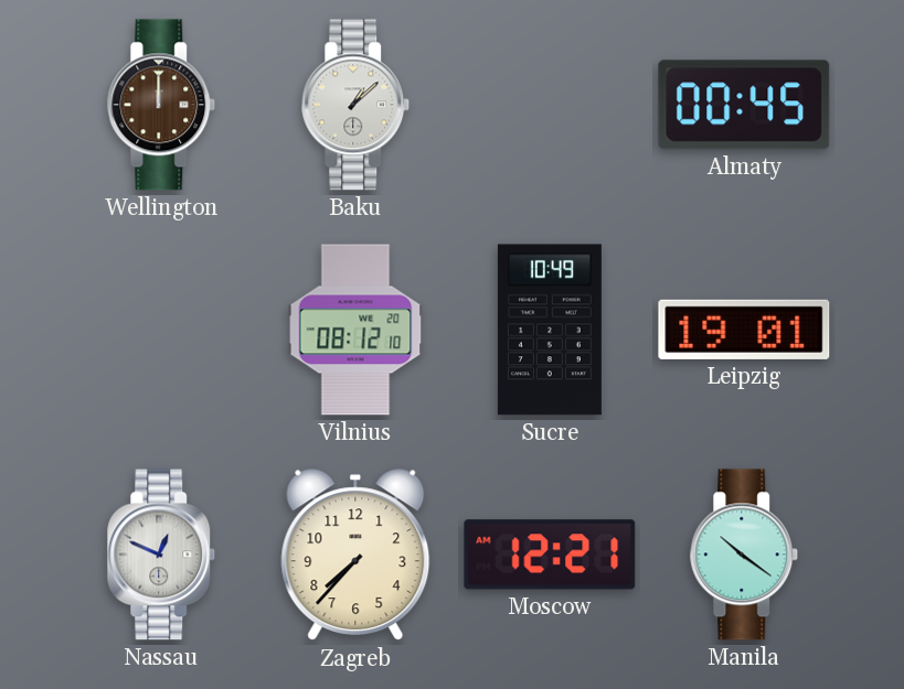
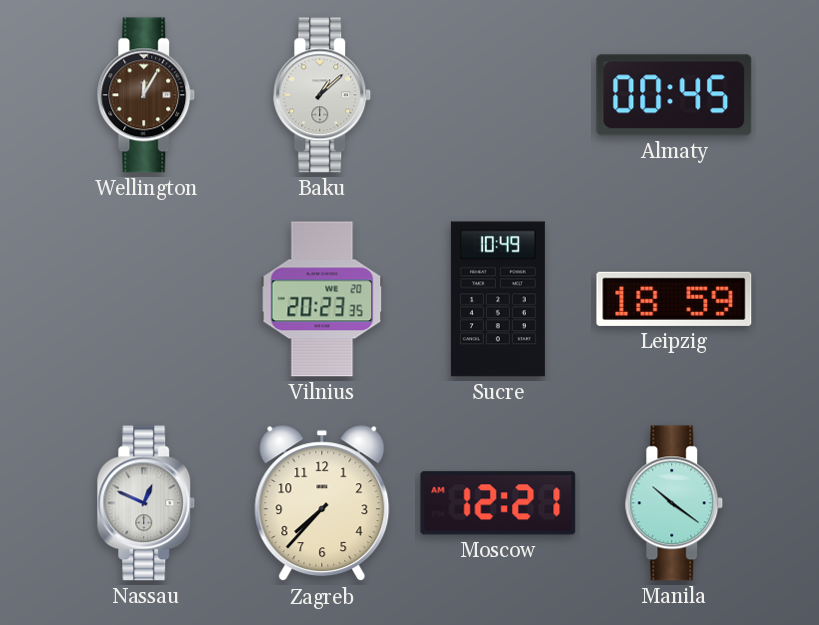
Wellington: 12:00 -> 12:05
Vilnius: 08:12 -> 20:23
Leipzig: 19:01 -> 18:59
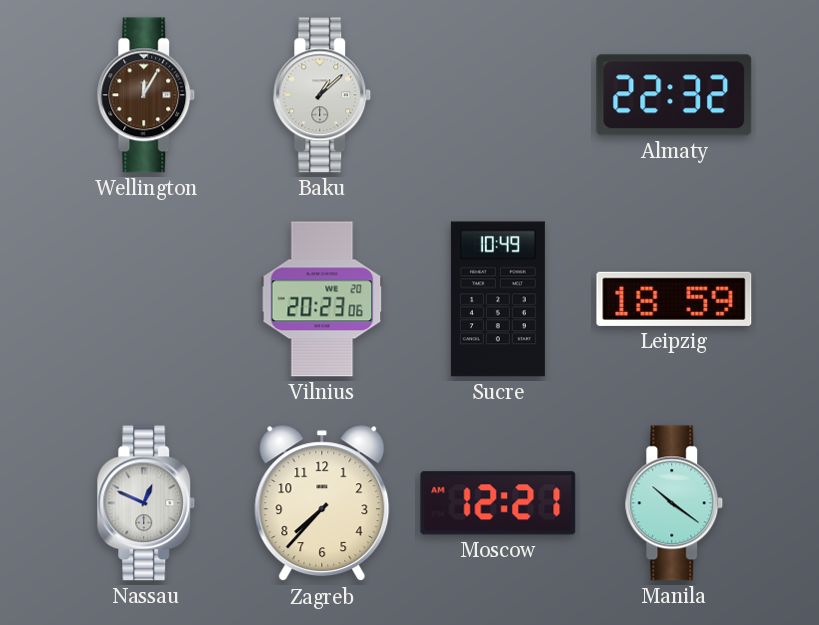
Almaty: 00:45 -> 22:32
Vilnius: 20:23:35 -> 20:23:06
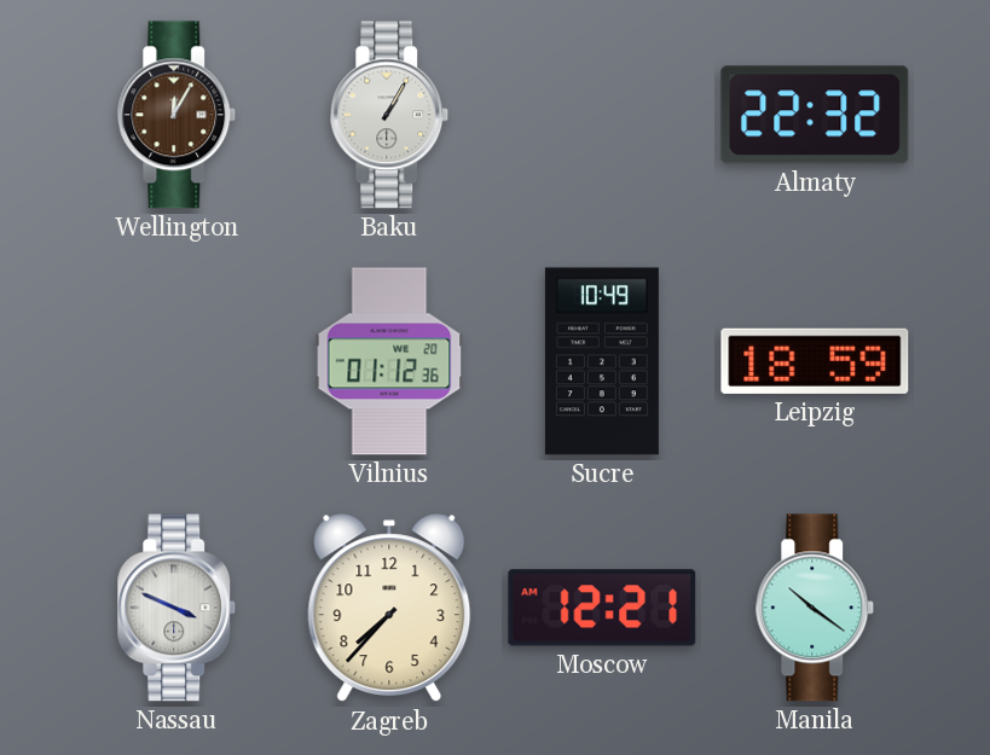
Baku: 1:08 -> 1:05
Vilnius: 20:23 -> 01:12
Nassau: 12:49 -> 3:49
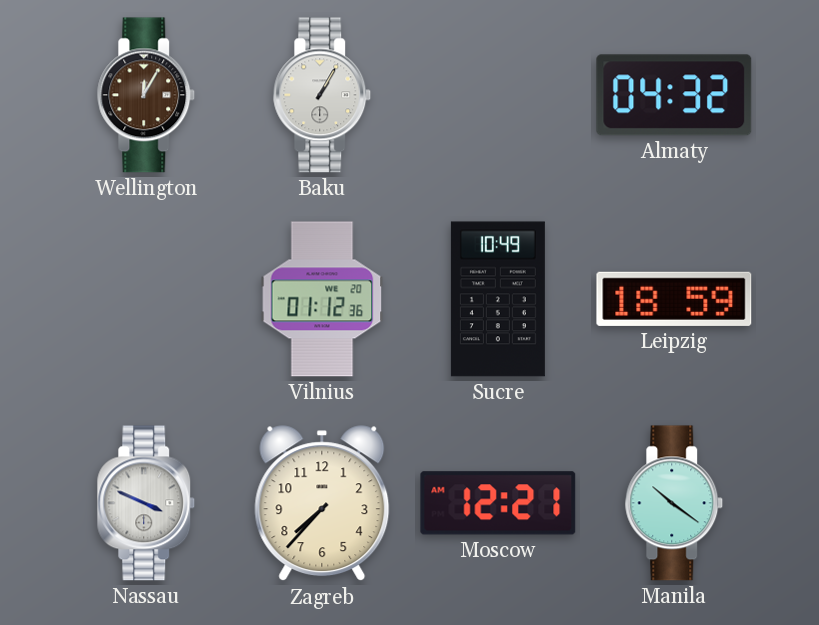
Almaty: 22:32 -> 04:32
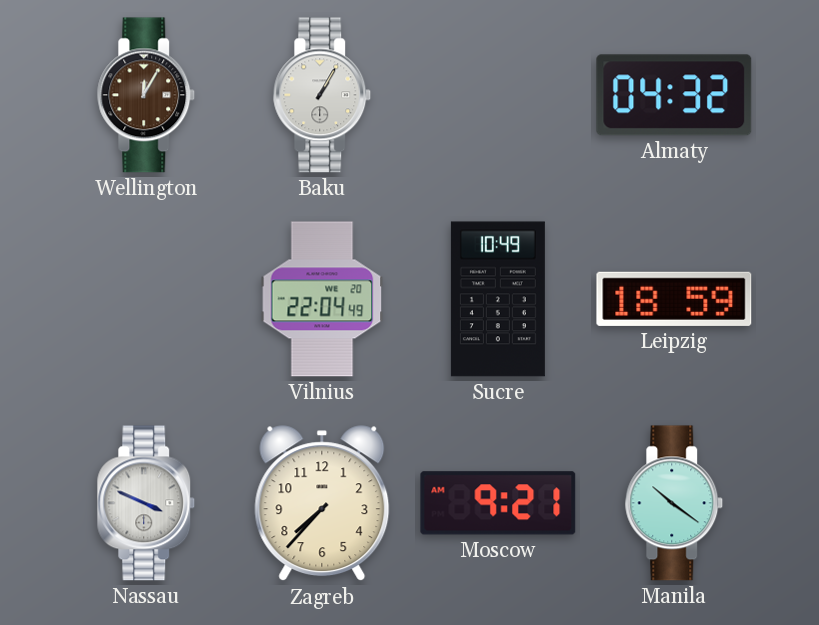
Vilnius: 01:12 -> 22:04
Moscow: 12:21 -> 9:21
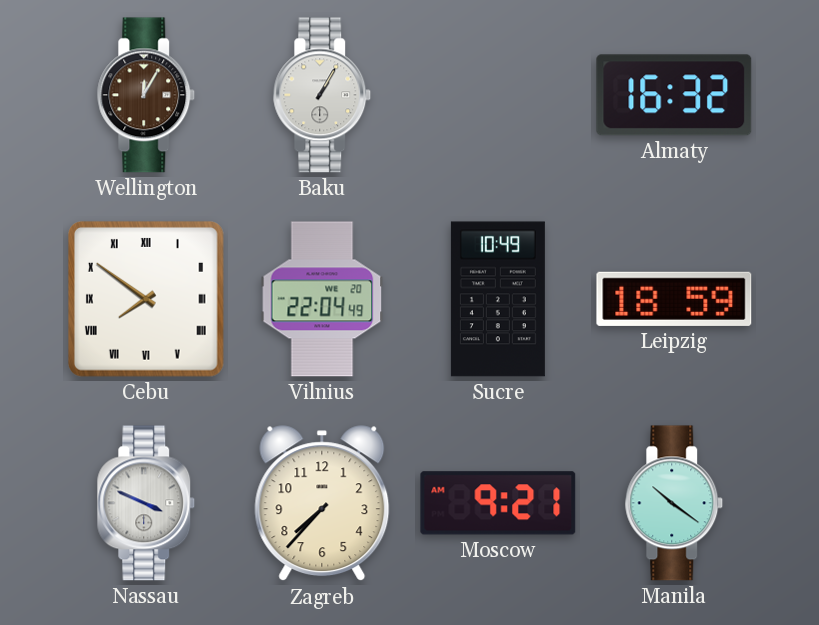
Almaty: 04:32 -> 16:32
Cebu: none -> 7:51
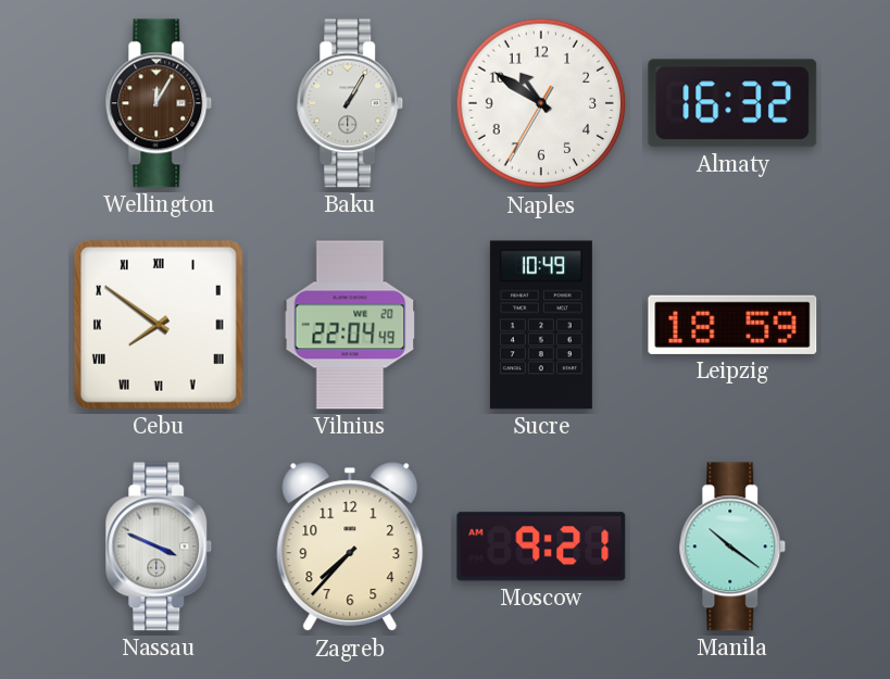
Naples: none -> 10:50
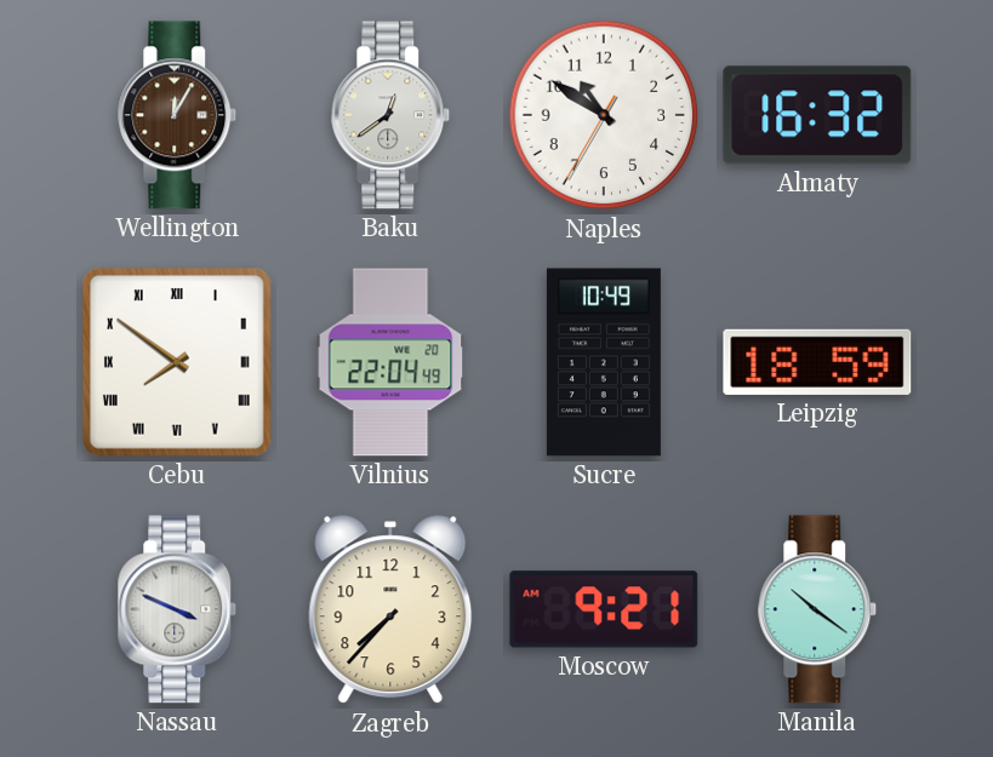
Baku: 1:05 -> 12:39
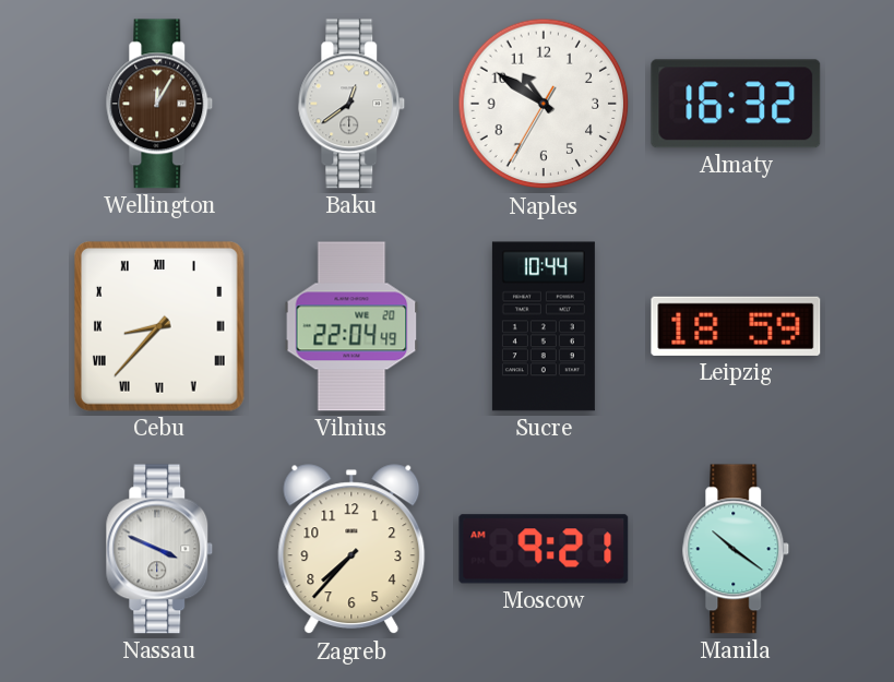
Cebu: 7:51 -> 8:37
Sucre: 10:49 -> 10:44
